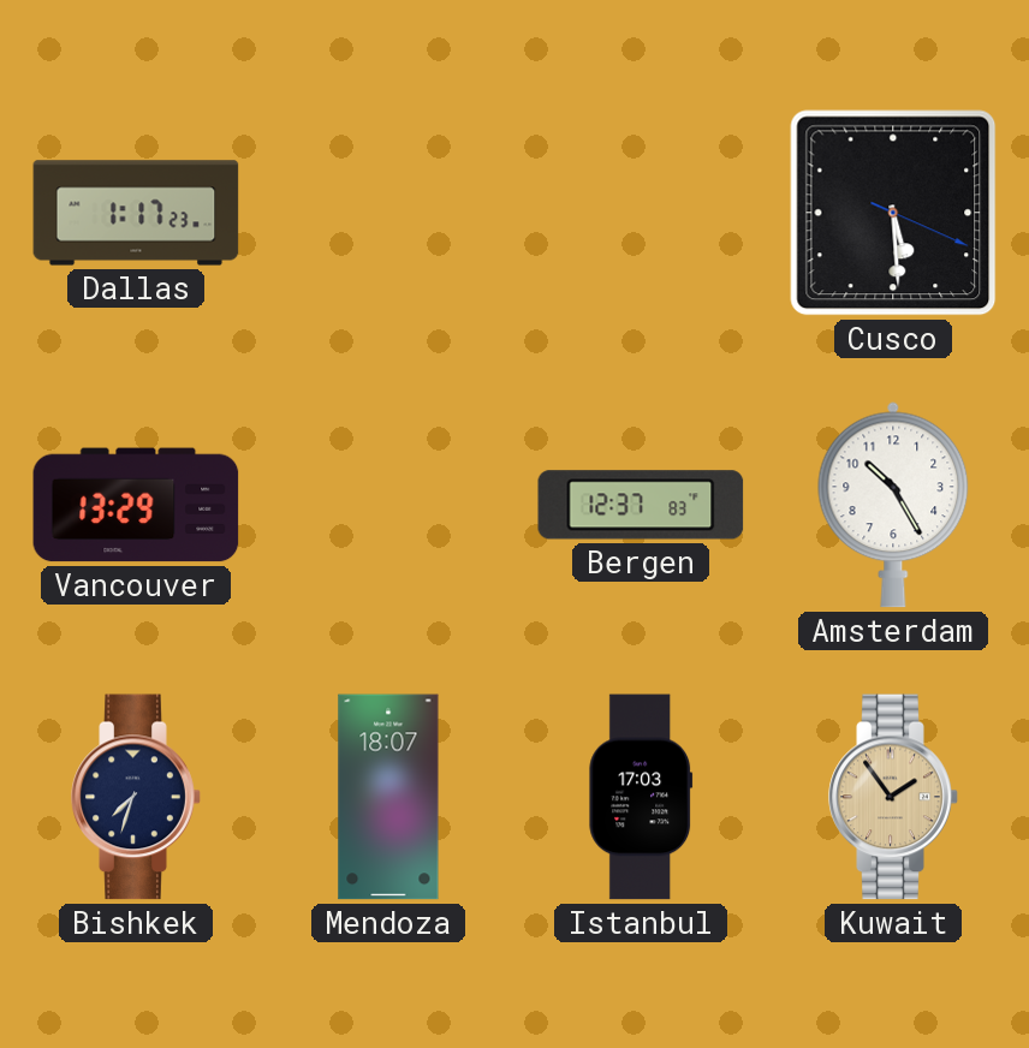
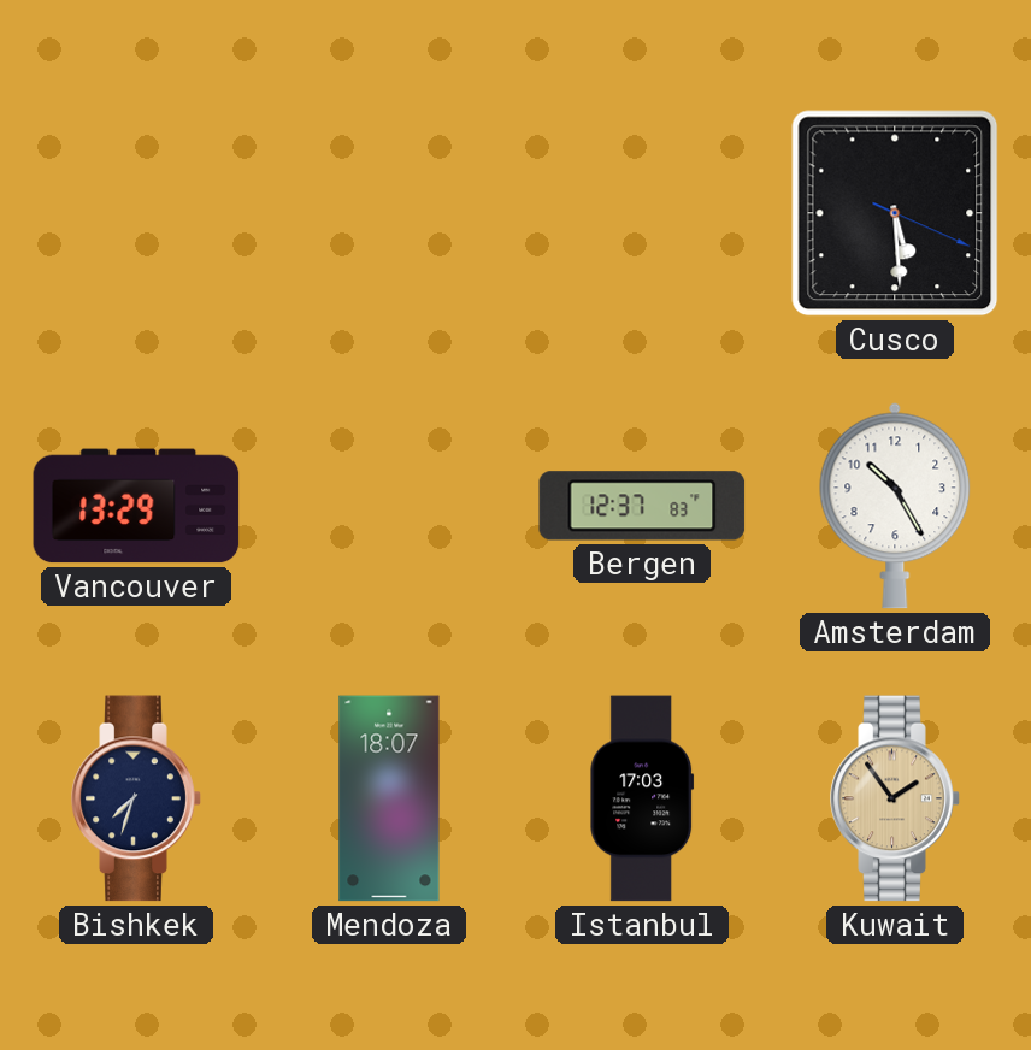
Dallas: 1:17 -> none
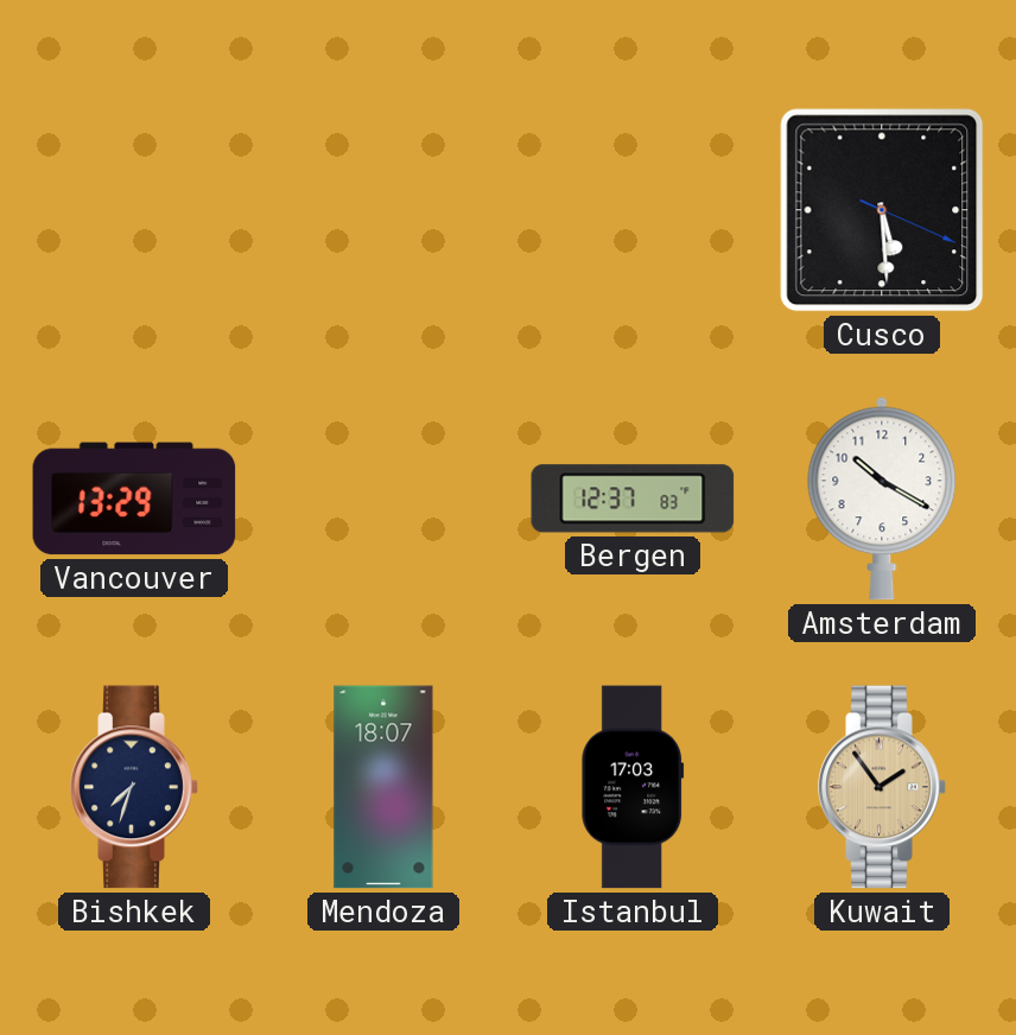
Amsterdam: 10:25 -> 10:20
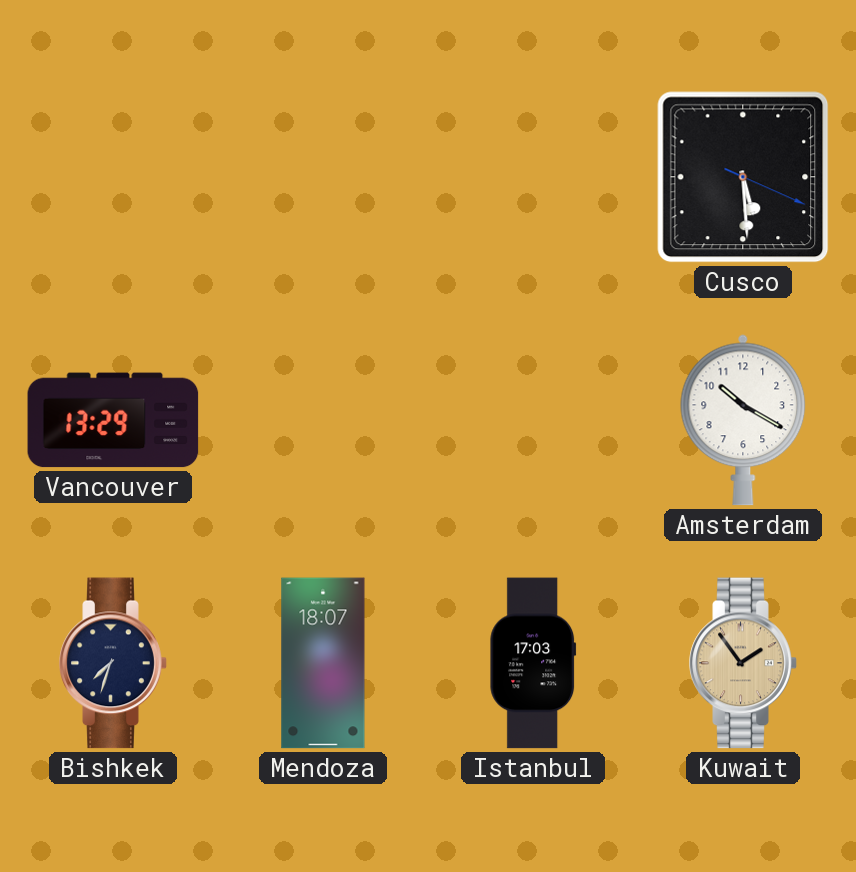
Bergen: 12:37 -> none
